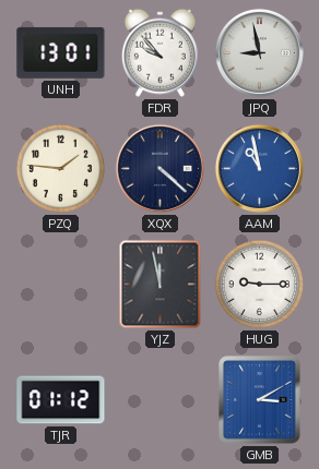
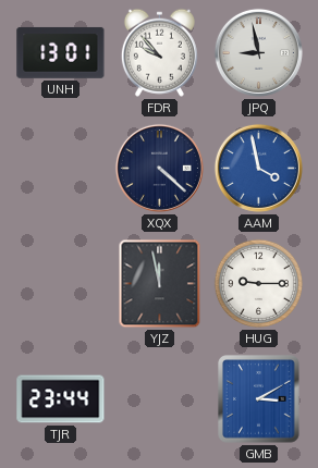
PZQ: 1:46 -> none
AAM: 10:58 -> 3:58
TJR: 01:12 -> 23:44
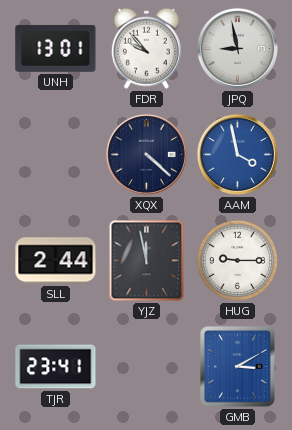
SLL: none -> 2:44
TJR: 23:44 -> 23:41
